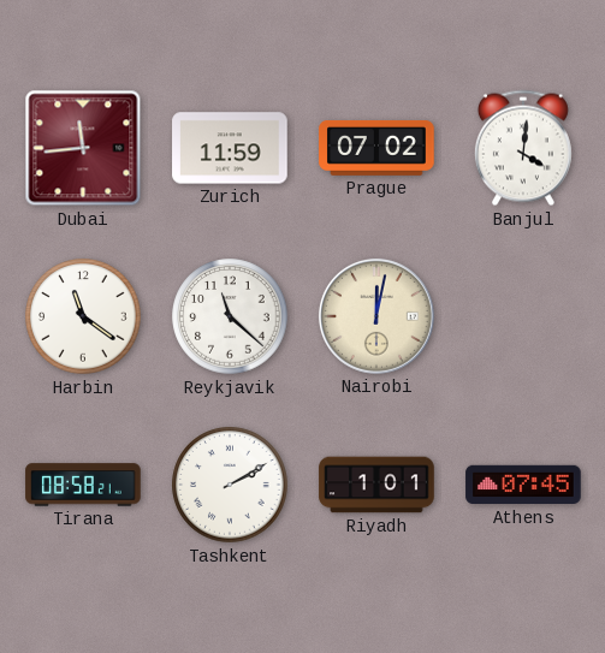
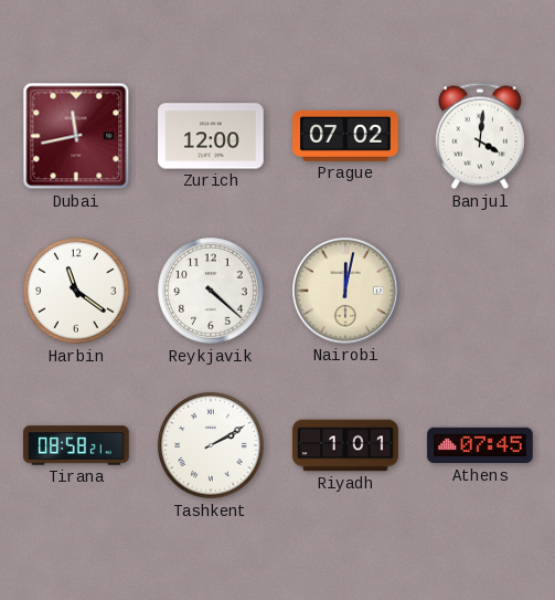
Dubai: 11:44 -> 11:43
Zurich: 11:59 -> 12:00
Reykjavik: 11:22 -> 4:22
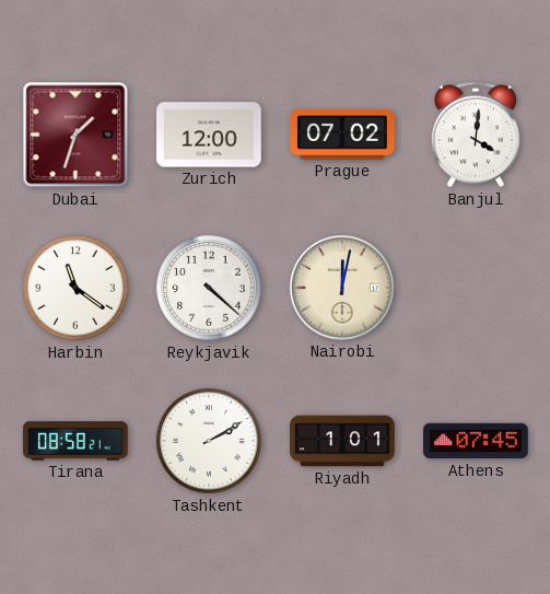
Dubai: 11:43 -> 1:33
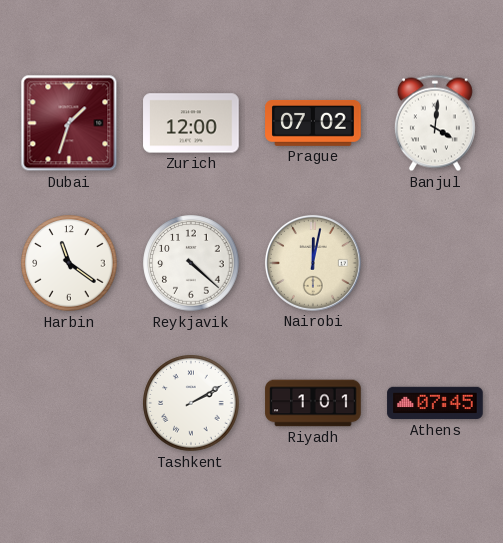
Tirana: 08:58 -> none
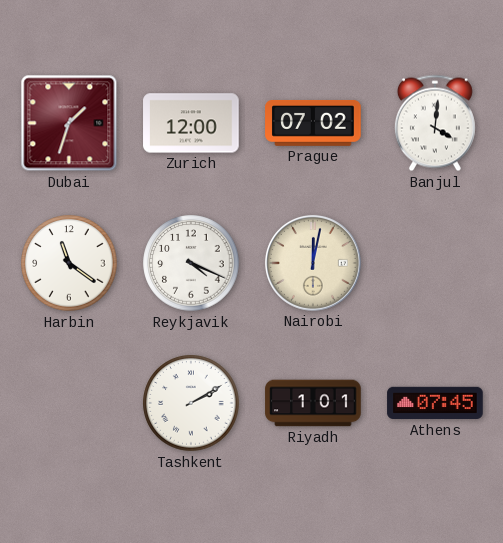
Reykjavik: 4:22 -> 4:19
